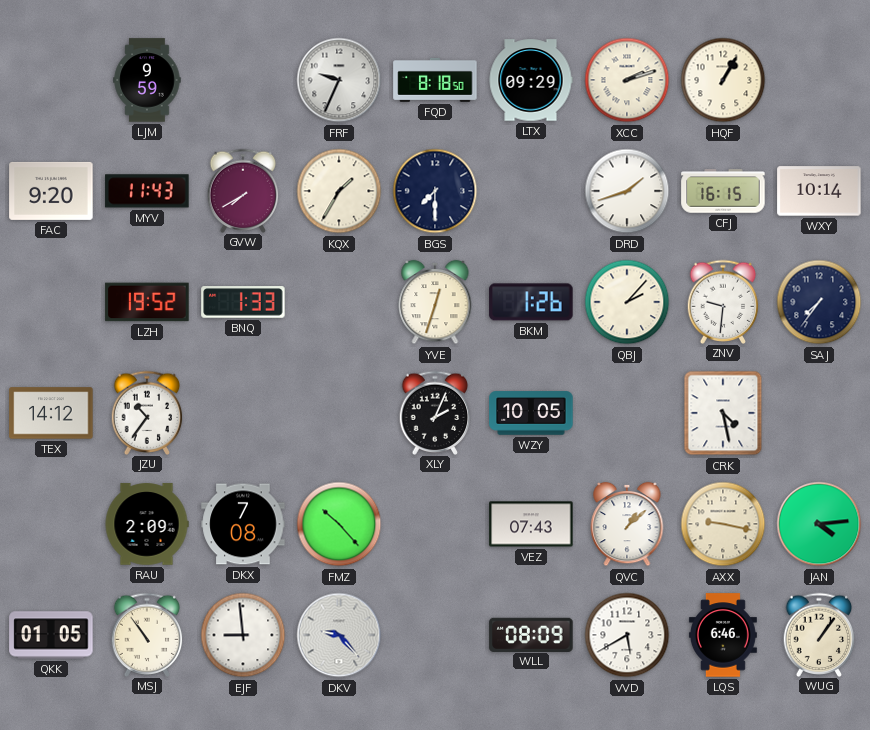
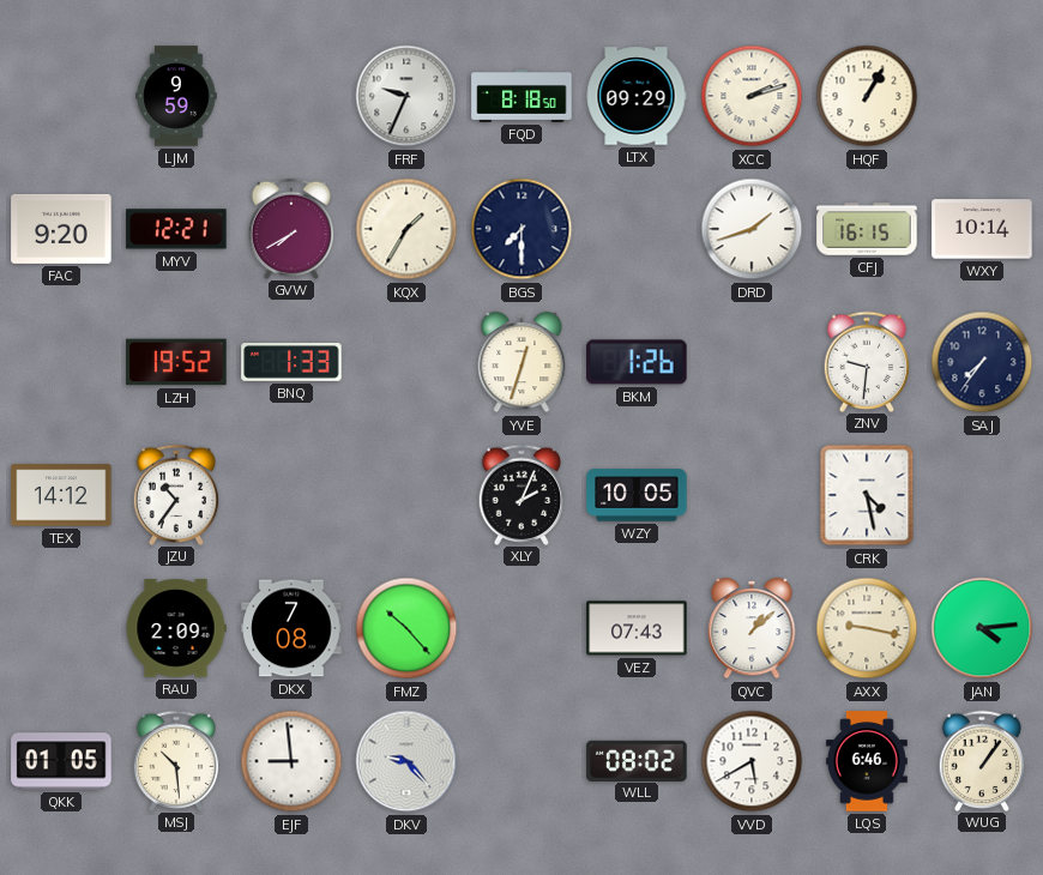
MYV: 11:43 -> 12:21
QBJ: 2:07 -> none
MSJ: 10:54 -> 10:29
WLL: 08:09 -> 08:02
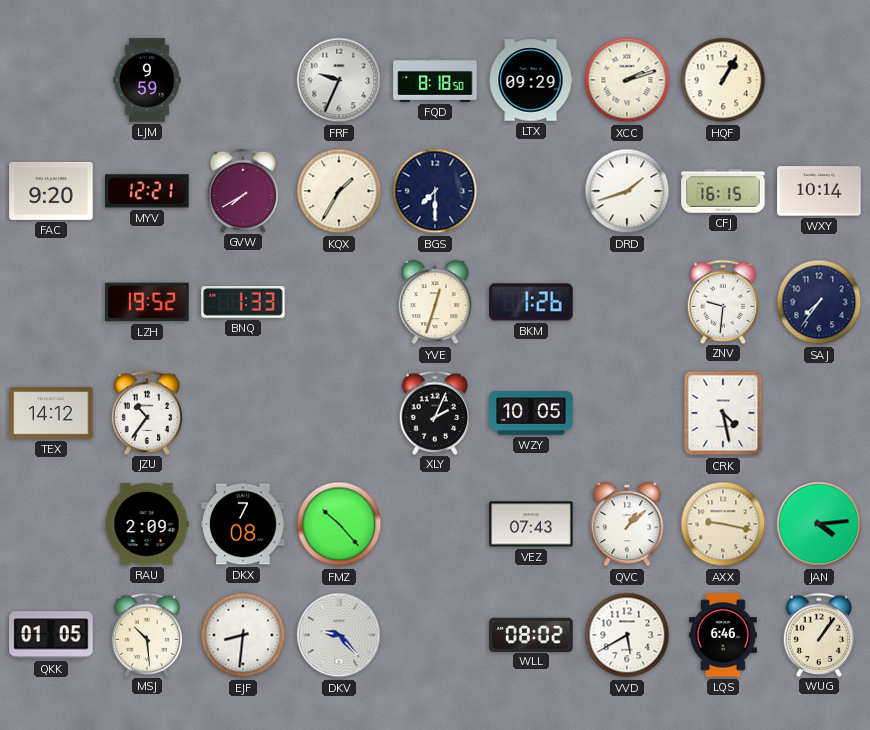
EJF: 8:59 -> 8:31
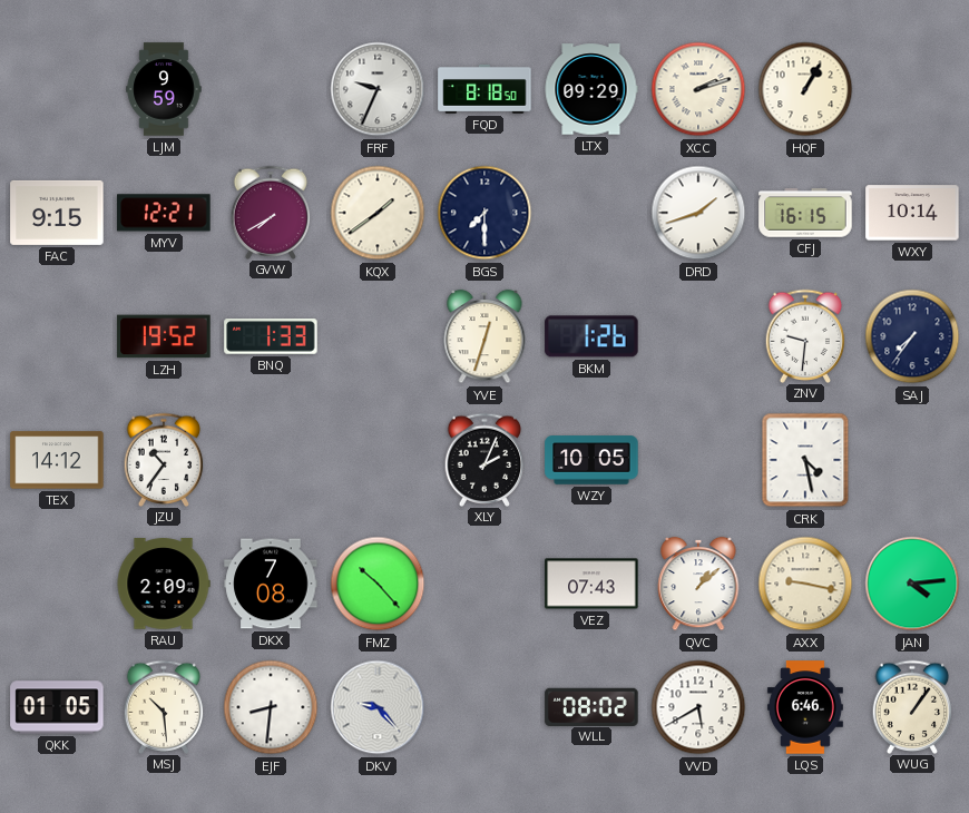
FAC: 9:20 -> 9:15
KQX: 1:35 -> 1:39
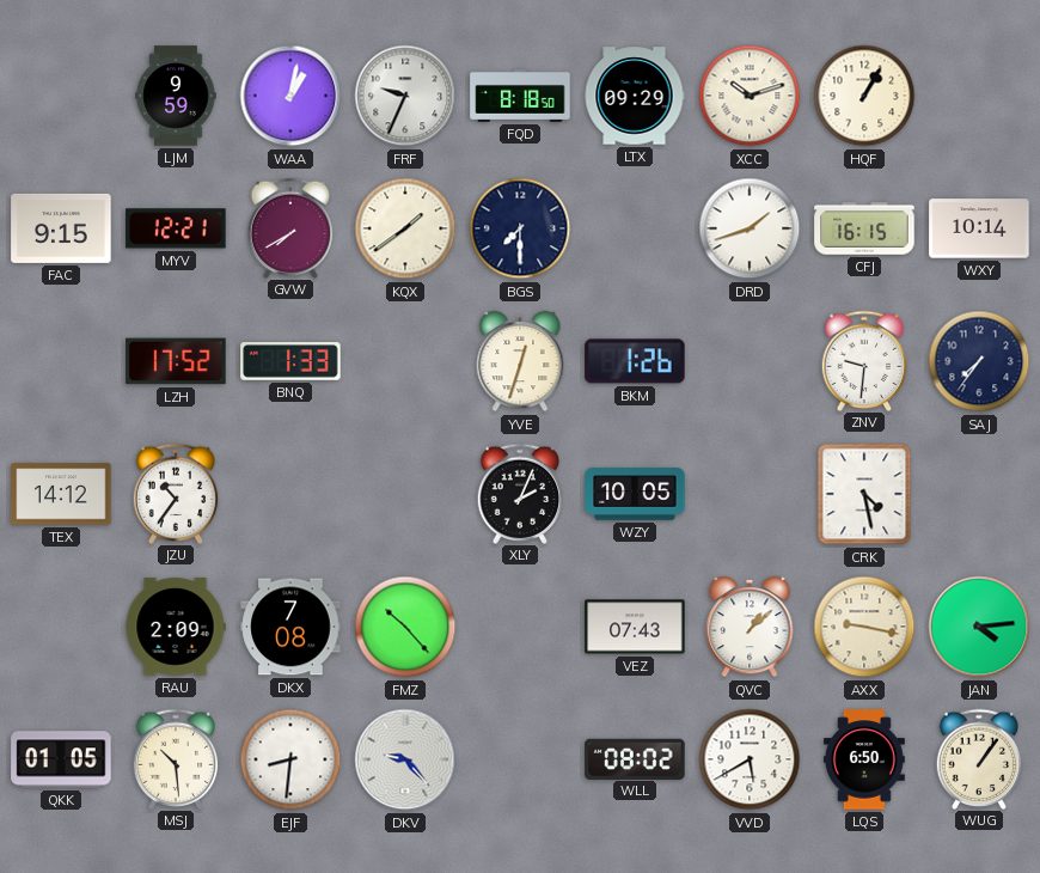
WAA: none -> 1:02
XCC: 2:12 -> 10:12
LZH: 19:52 -> 17:52
LQS: 6:46 -> 6:50
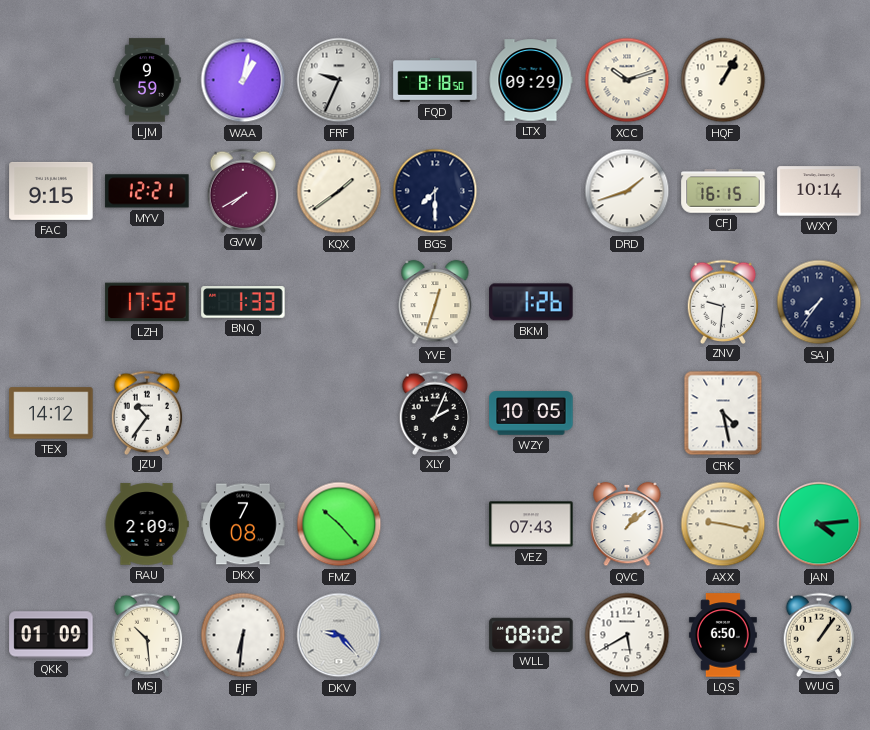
QKK: 01:05 -> 01:09
EJF: 8:31 -> 6:31
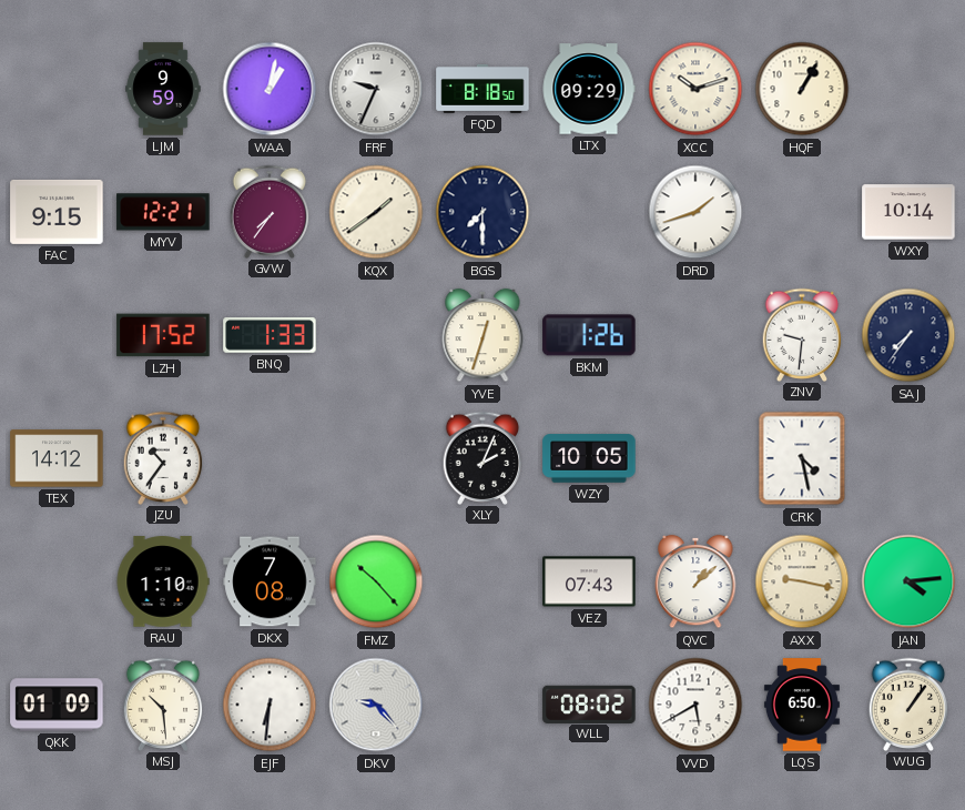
GVW: 7:40 -> 7:36
CFJ: 16:15 -> none
RAU: 2:09 -> 1:10
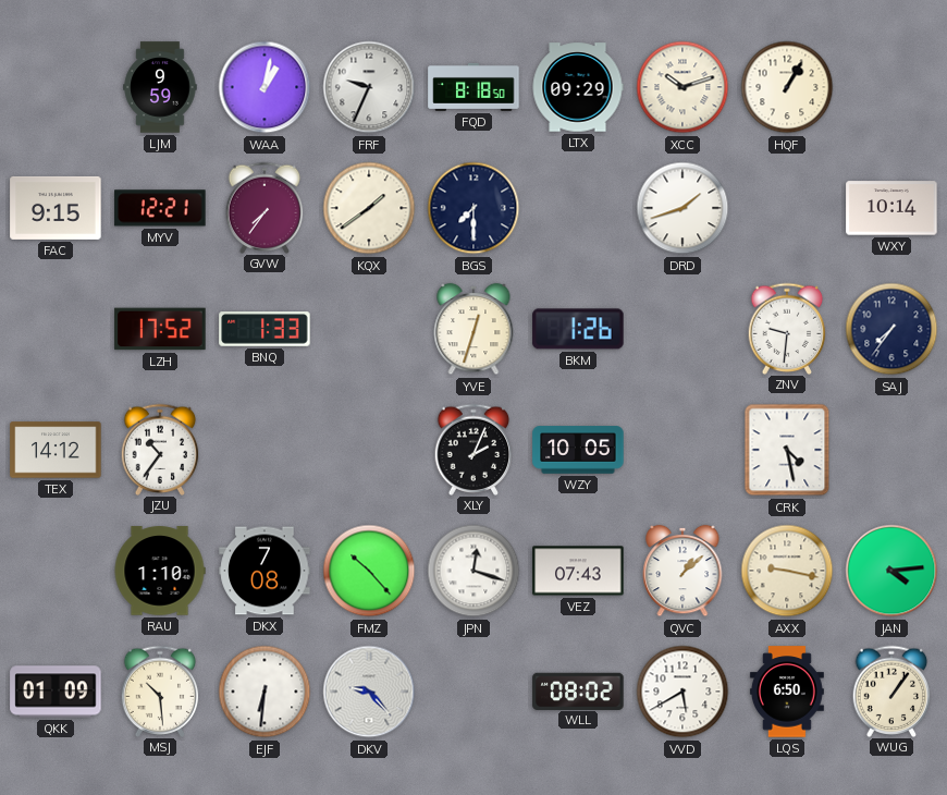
JPN: none -> 12:18
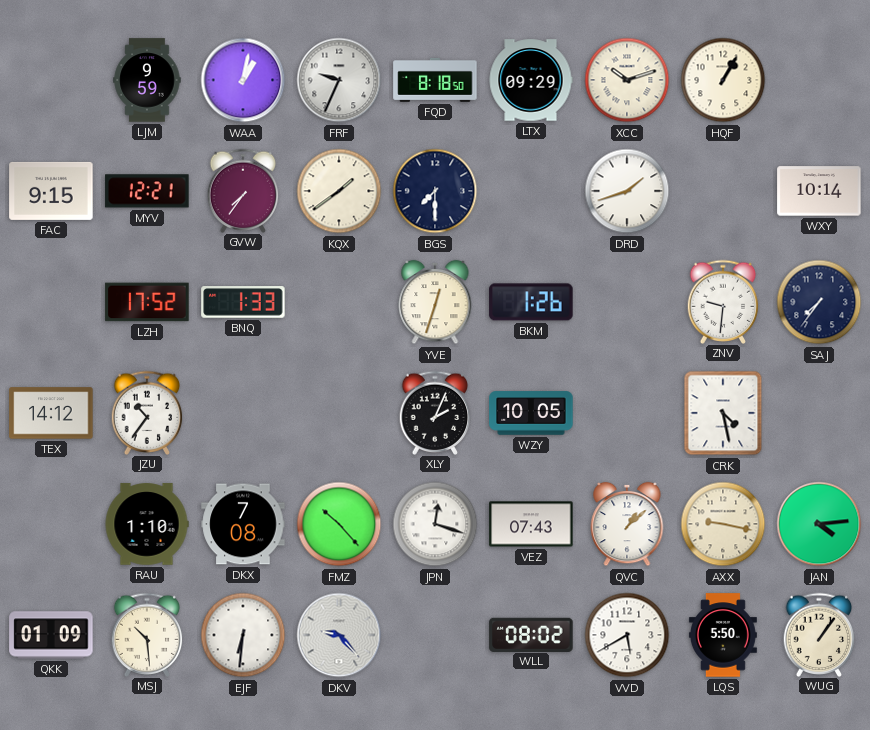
LQS: 6:50 -> 5:50
